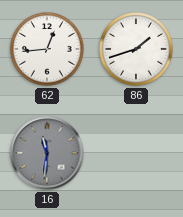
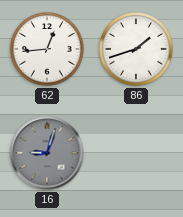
16: 11:31 -> 9:03
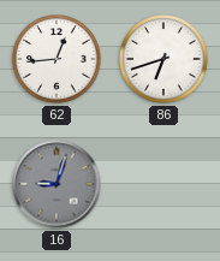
86: 1:42 -> 6:42
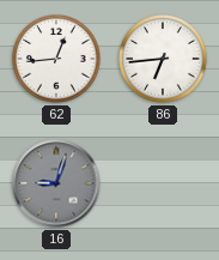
86: 6:42 -> 6:44
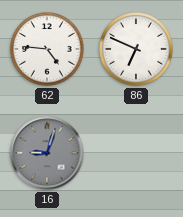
62: 12:44 -> 4:46
86: 6:44 -> 6:49
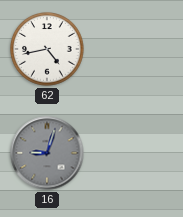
62: 4:46 -> 4:43
86: 6:49 -> none
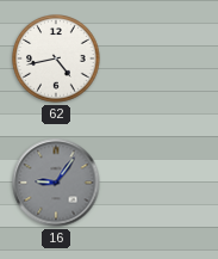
16: 9:03 -> 9:06
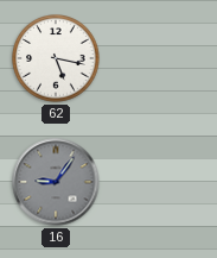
62: 4:43 -> 5:17
